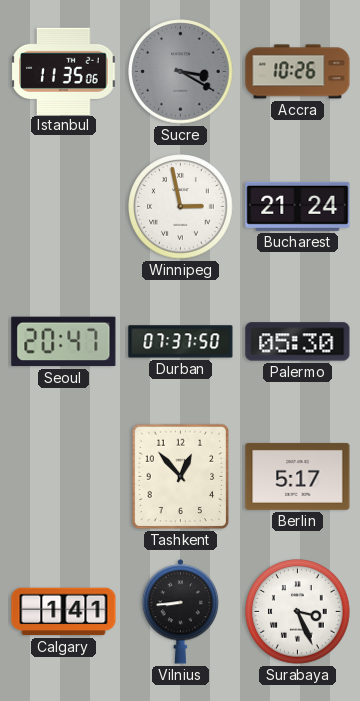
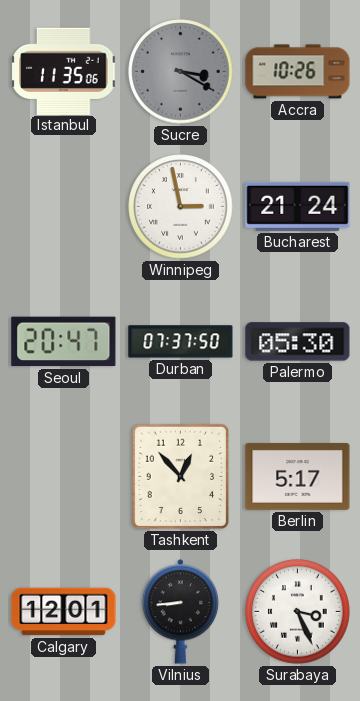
Calgary: 1:41 -> 12:01
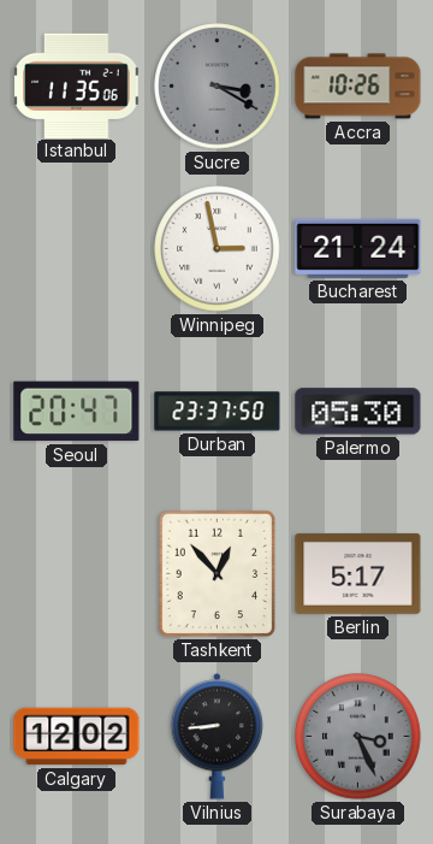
Durban: 07:37 -> 23:37
Calgary: 12:01 -> 12:02
Surabaya dial: white -> grey
